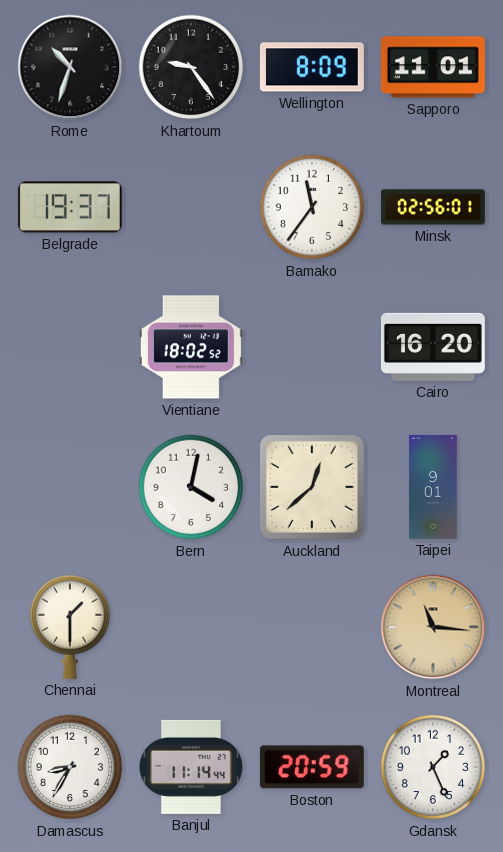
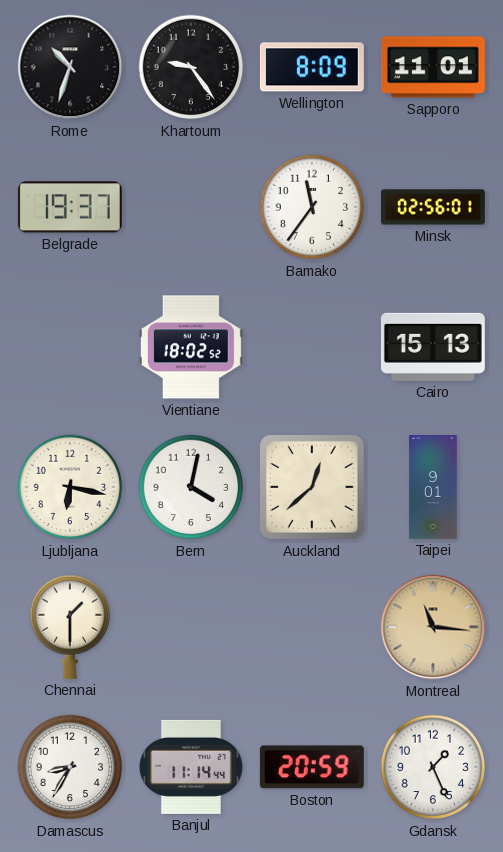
Cairo: 16:20 -> 15:13
Ljubljana: none -> 6:17
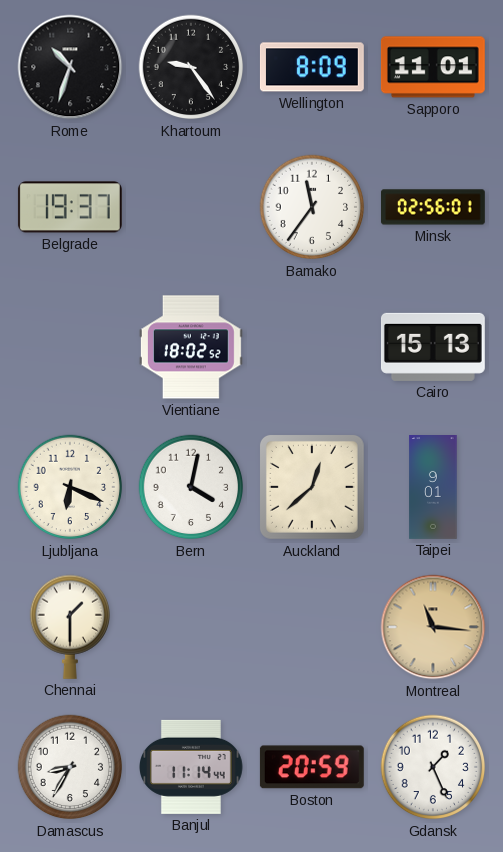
Ljubljana: 6:17 -> 6:19
